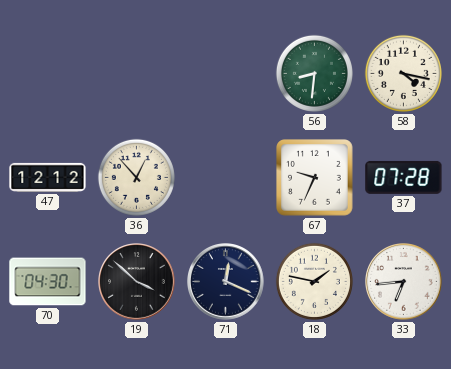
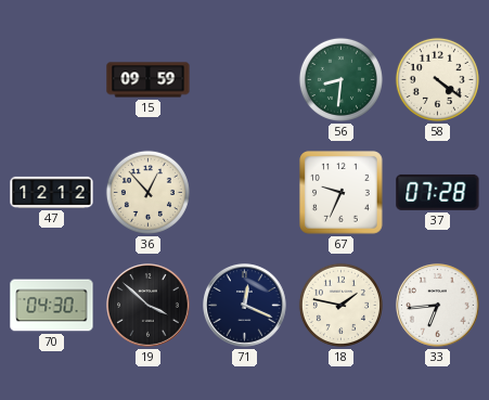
15: none -> 09:59
58: 4:17 -> 4:21
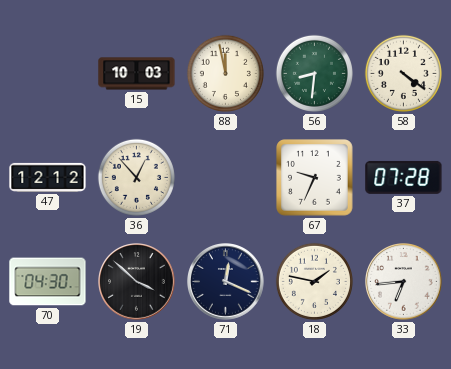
15: 09:59 -> 10:03
88: none -> 11:58
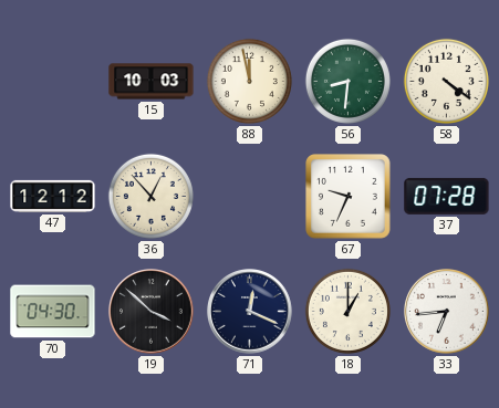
18: 1:47 -> 1:00
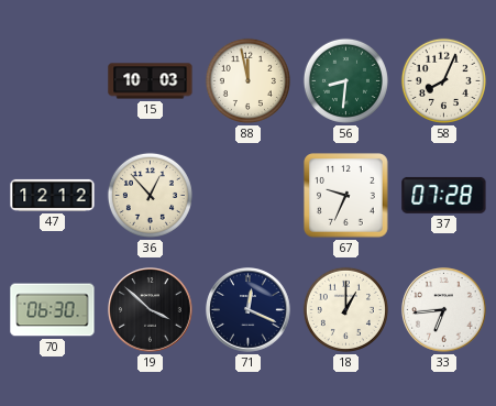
58: 4:21 -> 8:04
70: 04:30 -> 06:30
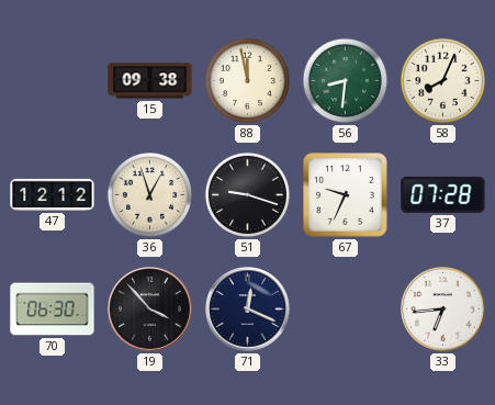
15: 10:03 -> 09:38
36: 12:53 -> 12:57
51: none -> 9:18
19: 3:52 -> 3:53
18: 1:00 -> none
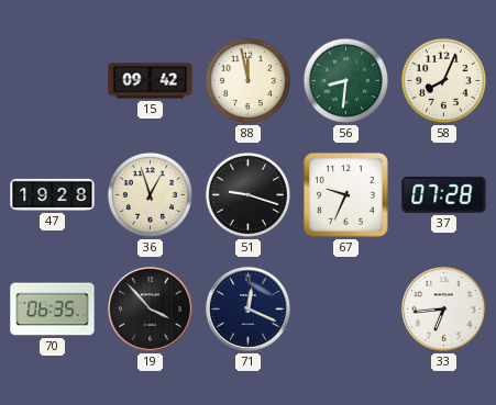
15: 09:38 -> 09:42
47: 12:12 -> 19:28
70: 06:30 -> 06:35
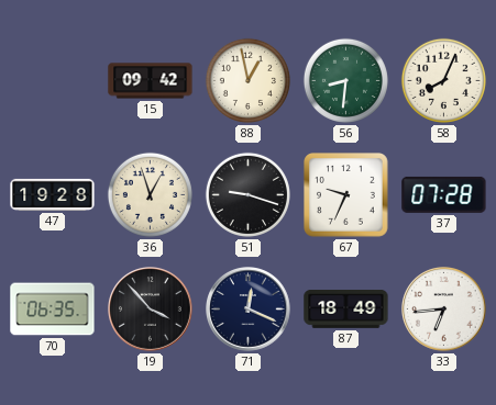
88: 11:58 -> 12:58
87: none -> 18:49
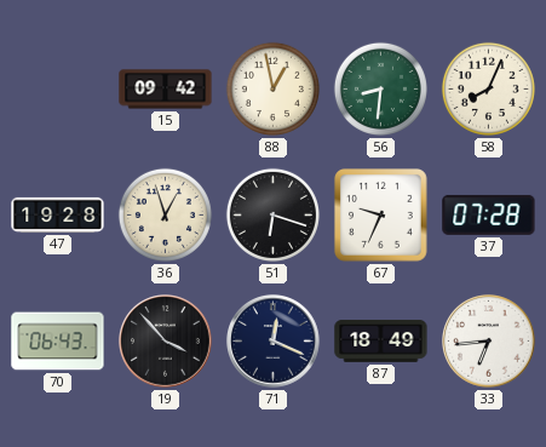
51: 9:18 -> 6:18
70: 06:35 -> 06:43
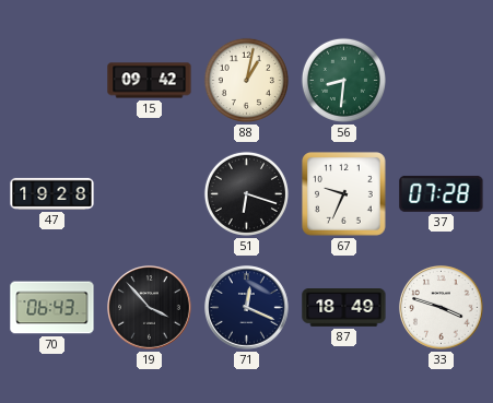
88: 12:58 -> 1:02
58: 8:04 -> none
36: 12:57 -> none
33: 6:44 -> 3:48
